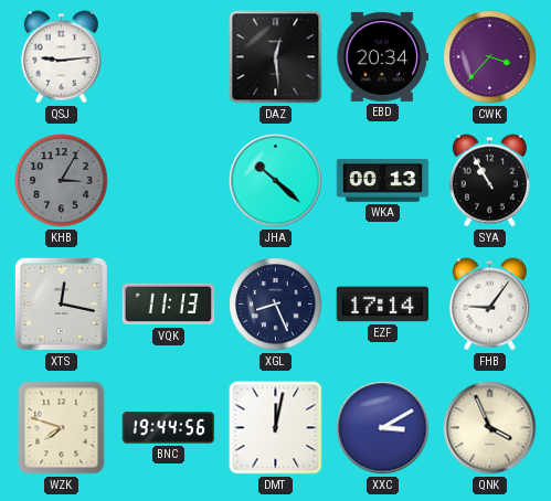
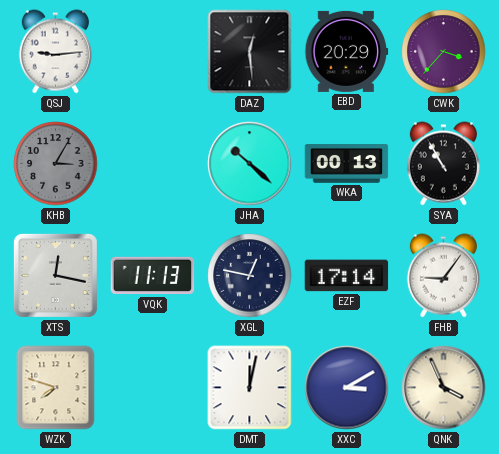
EBD: 20:34 -> 20:29
XGL: 8:26 -> 12:47
BNC: 19:44 -> none
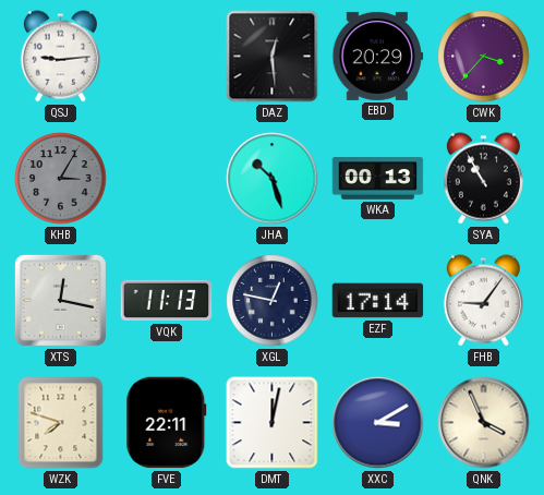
JHA: 10:22 -> 10:27
FVE: none -> 22:11
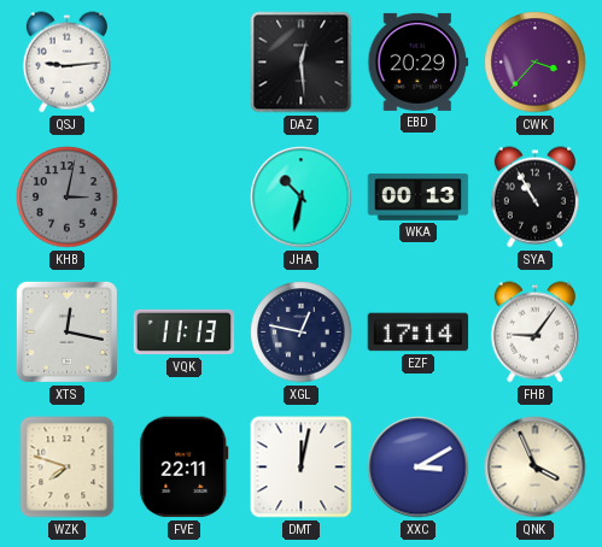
KHB: 3:05 -> 3:02
JHA: 10:27 -> 10:32
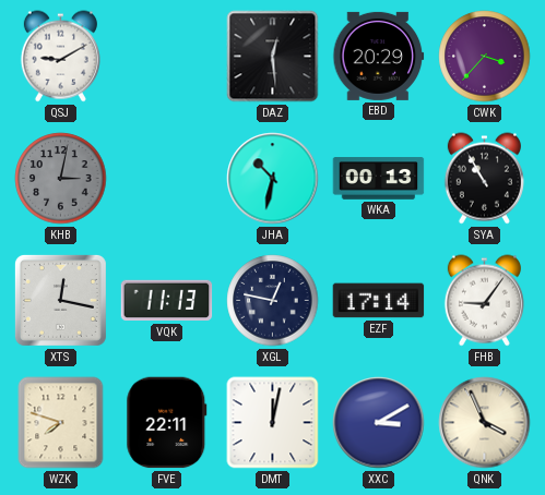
QSJ: 9:14 -> 9:10
